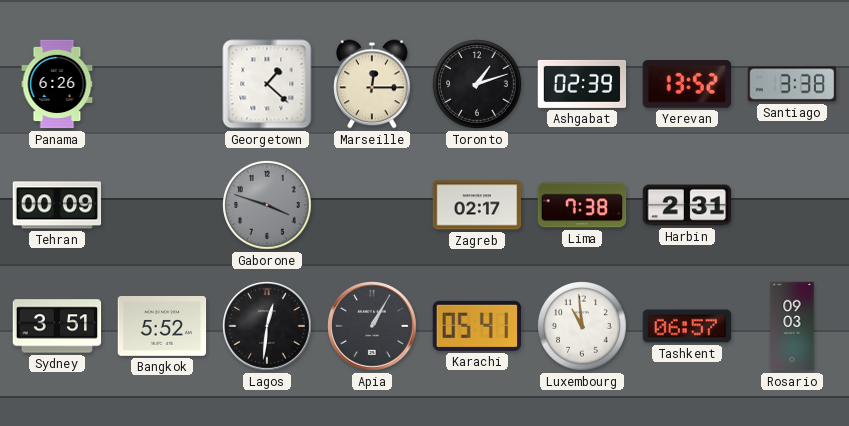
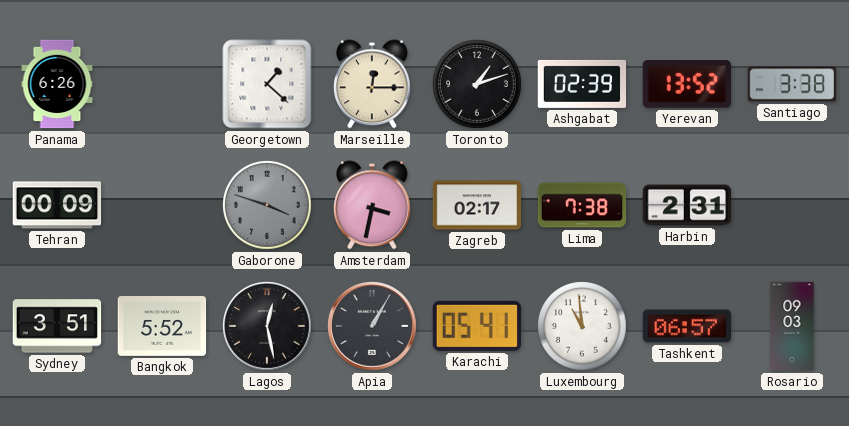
Amsterdam: none -> 3:32
Lagos: 12:31 -> 12:28
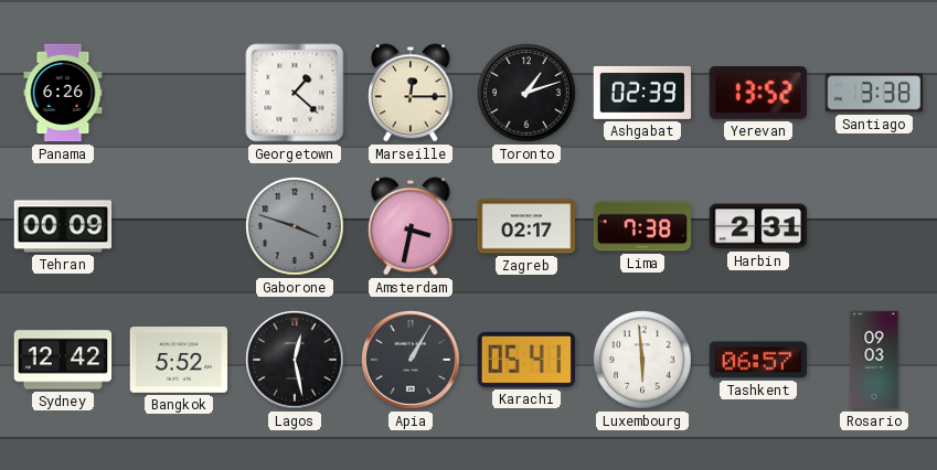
Sydney: 3:51 -> 12:42
Luxembourg: 10:59 -> 5:59
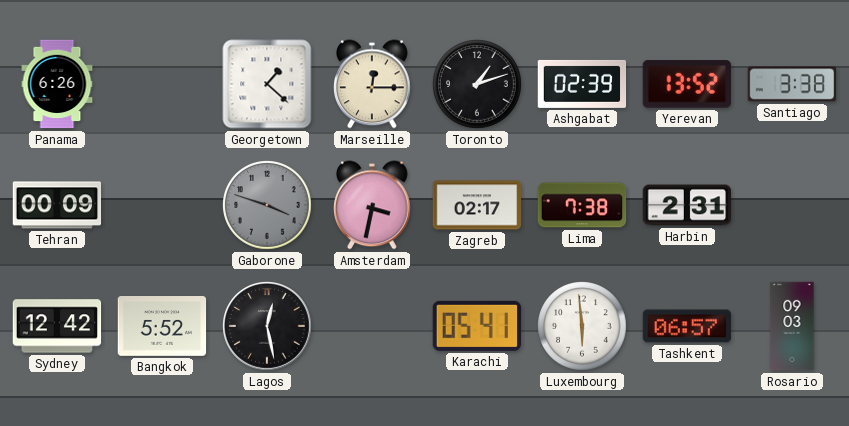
Apia: 1:05 -> none
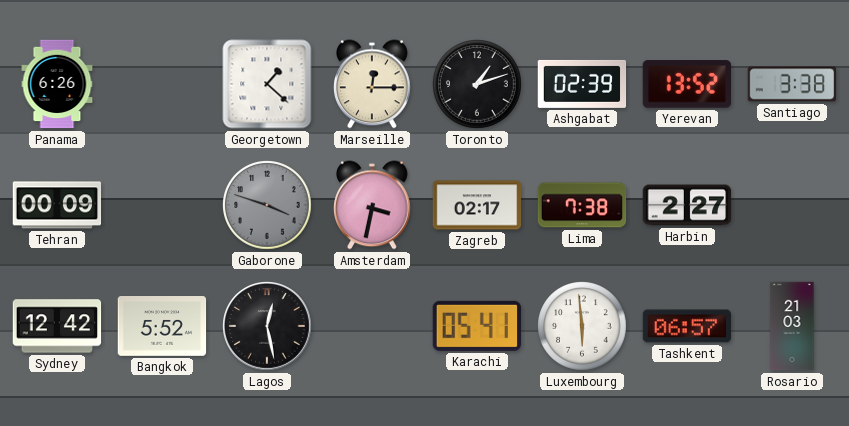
Harbin: 2:31 -> 2:27
Rosario: 09:03 -> 21:03
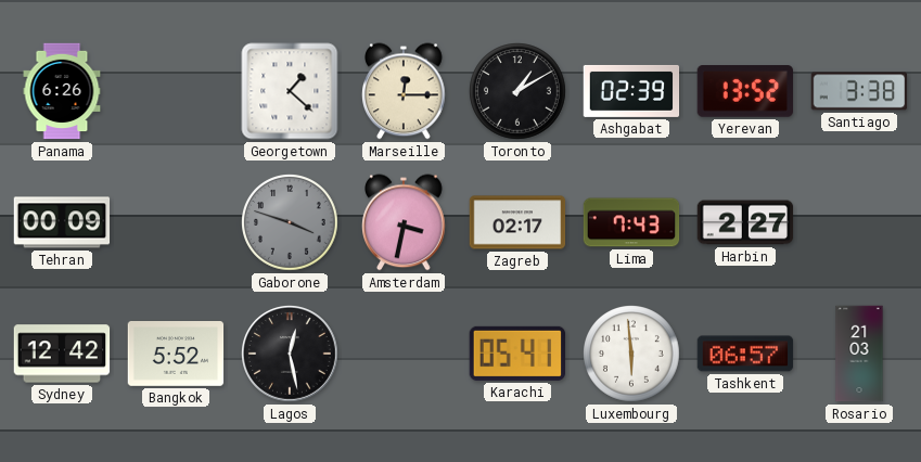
Toronto: 1:12 -> 1:10
Lima: 7:38 -> 7:43
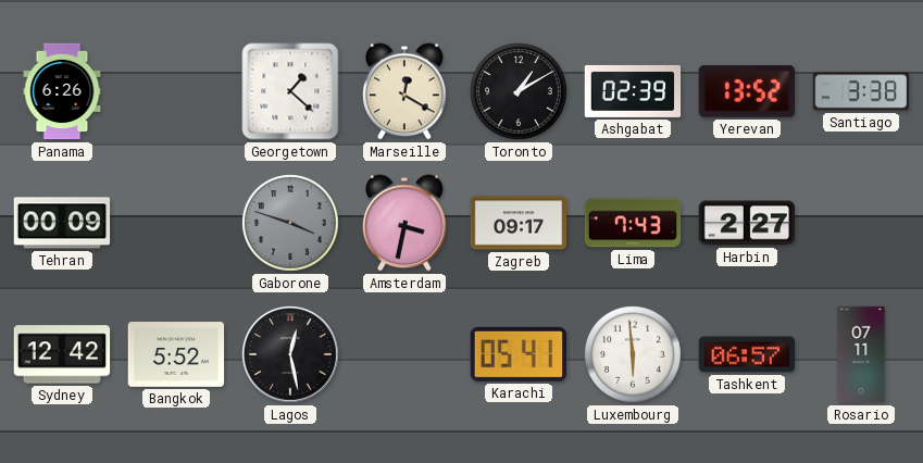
Marseille: 12:15 -> 12:20
Zagreb: 02:17 -> 09:17
Rosario: 21:03 -> 07:11
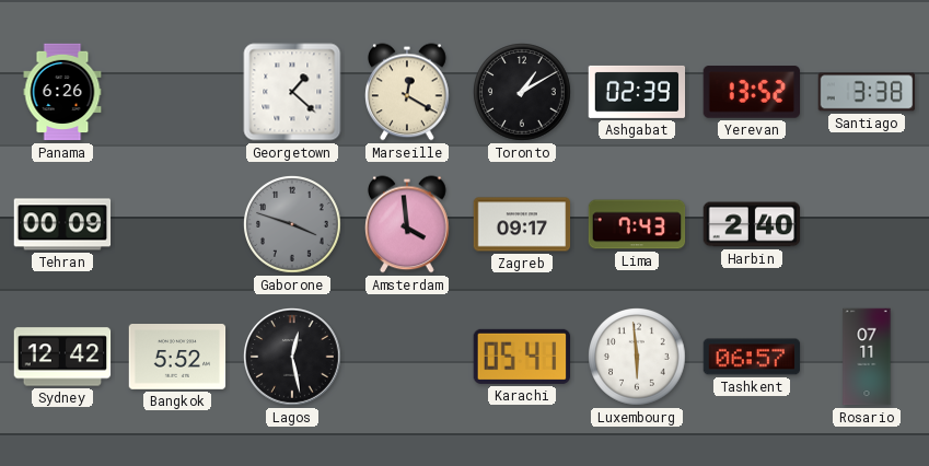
Amsterdam: 3:32 -> 3:59
Harbin: 2:27 -> 2:40
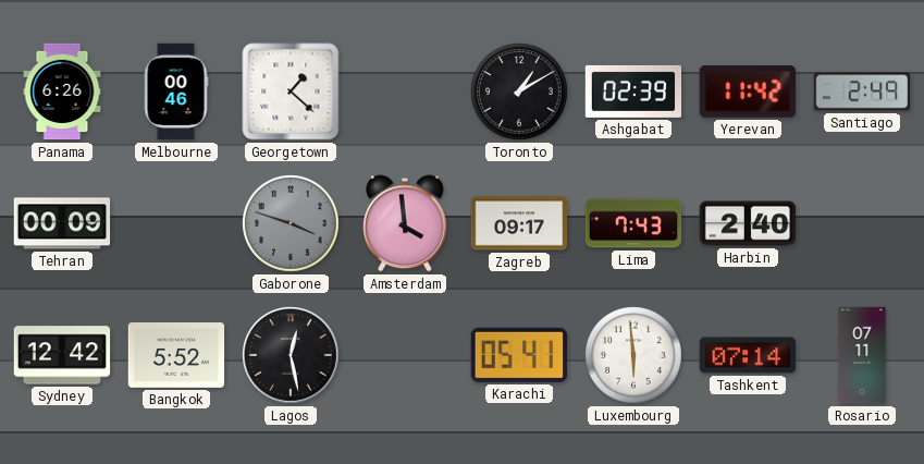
Melbourne: none -> 00:46
Marseille: 12:20 -> none
Yerevan: 13:52 -> 11:42
Santiago: 3:38 -> 2:49
Tashkent: 06:57 -> 07:14
